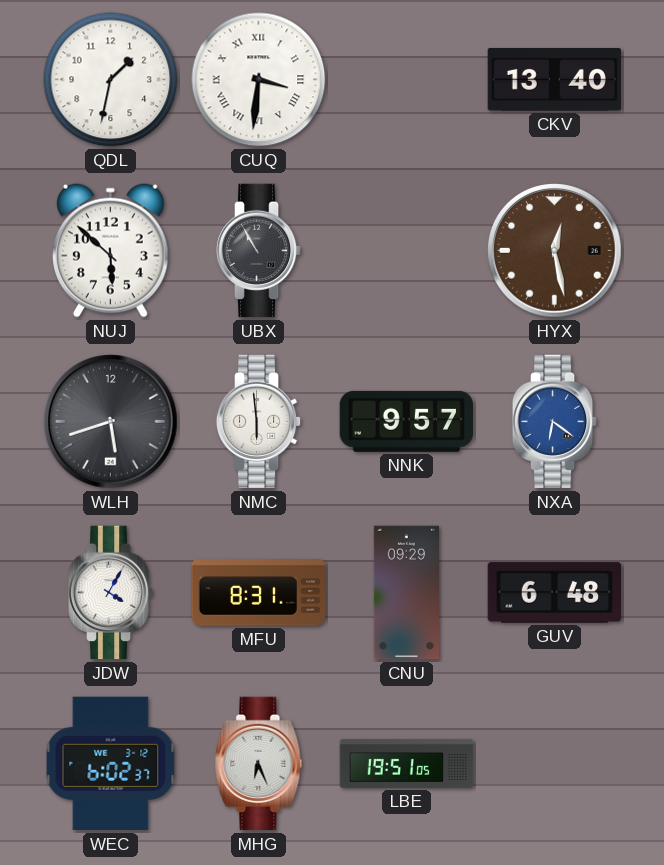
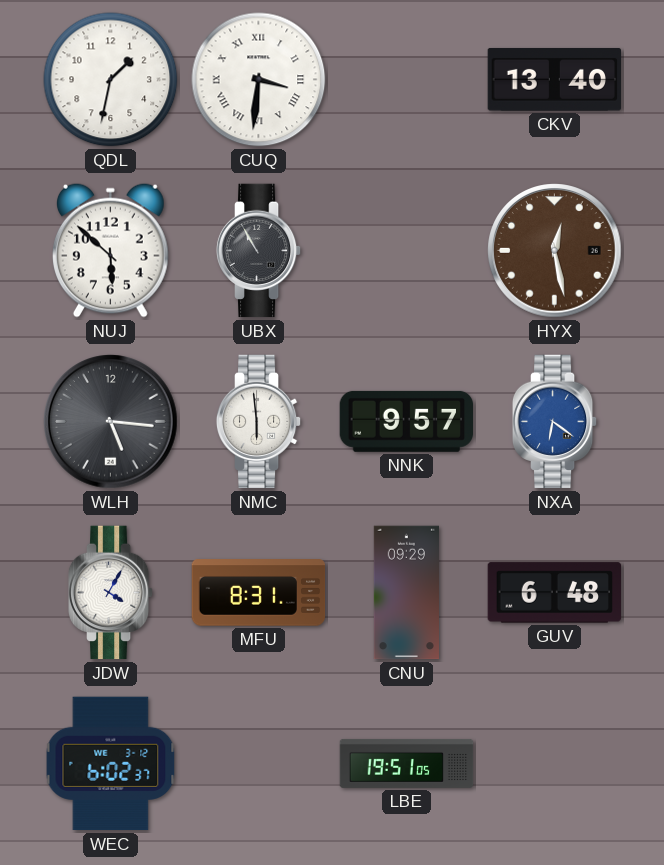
WLH: 5:42 -> 5:16
MHG: 6:26 -> none
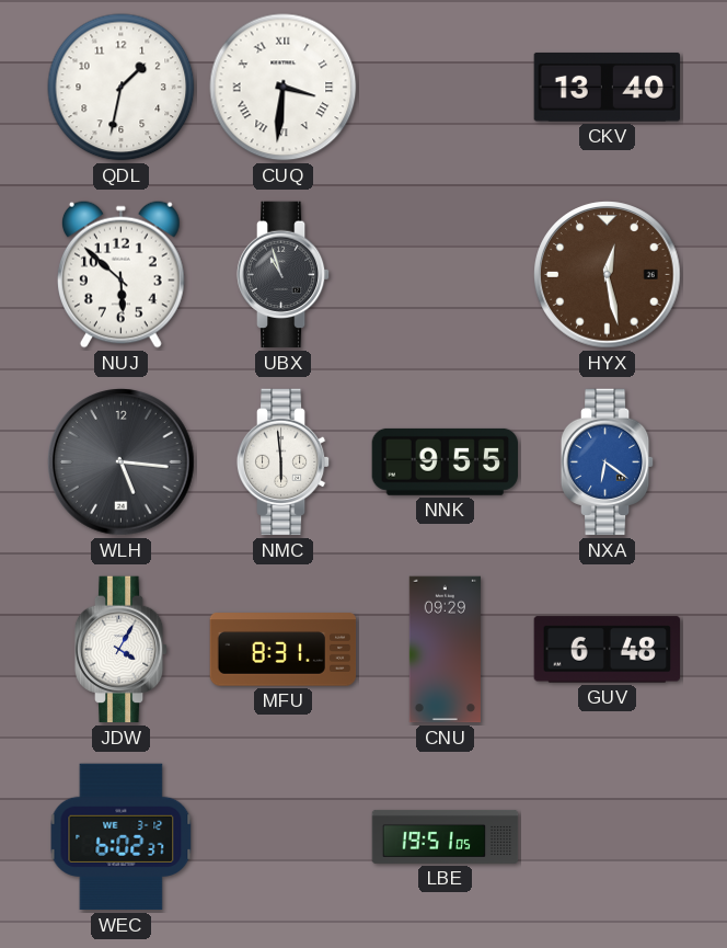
UBX: 10:55 -> 10:57
NNK: 9:57 -> 9:55
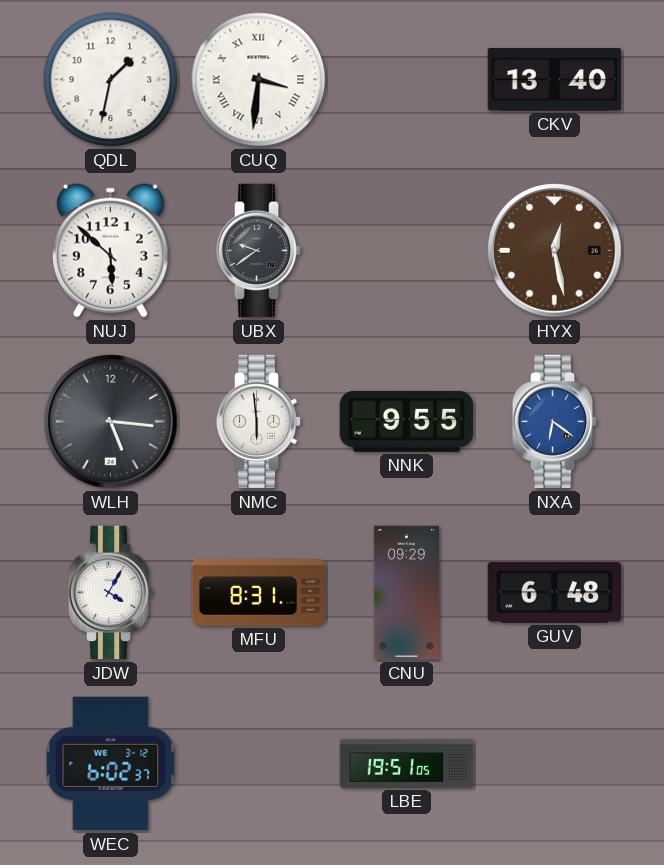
UBX: 10:57 -> 9:39
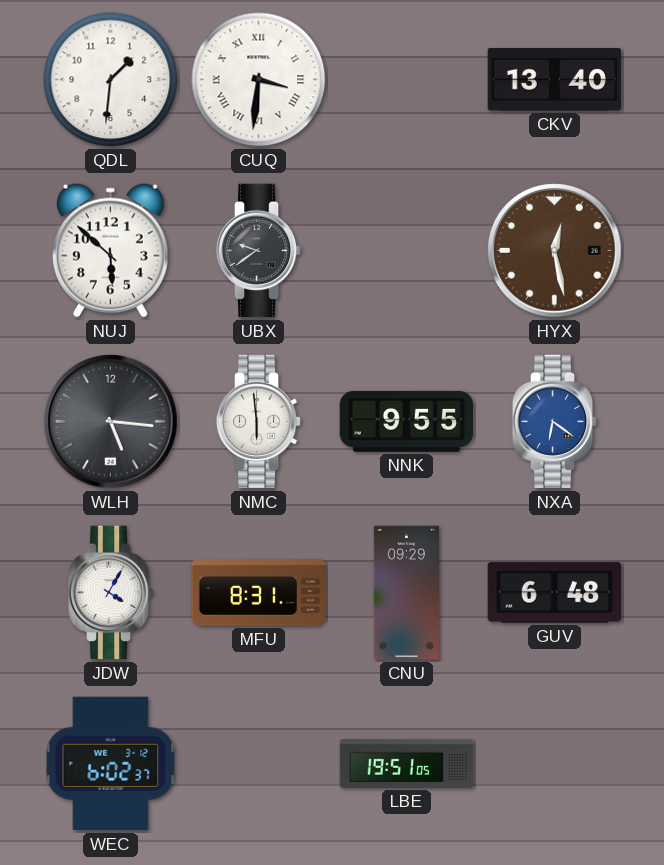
QDL: 1:32 -> 1:31
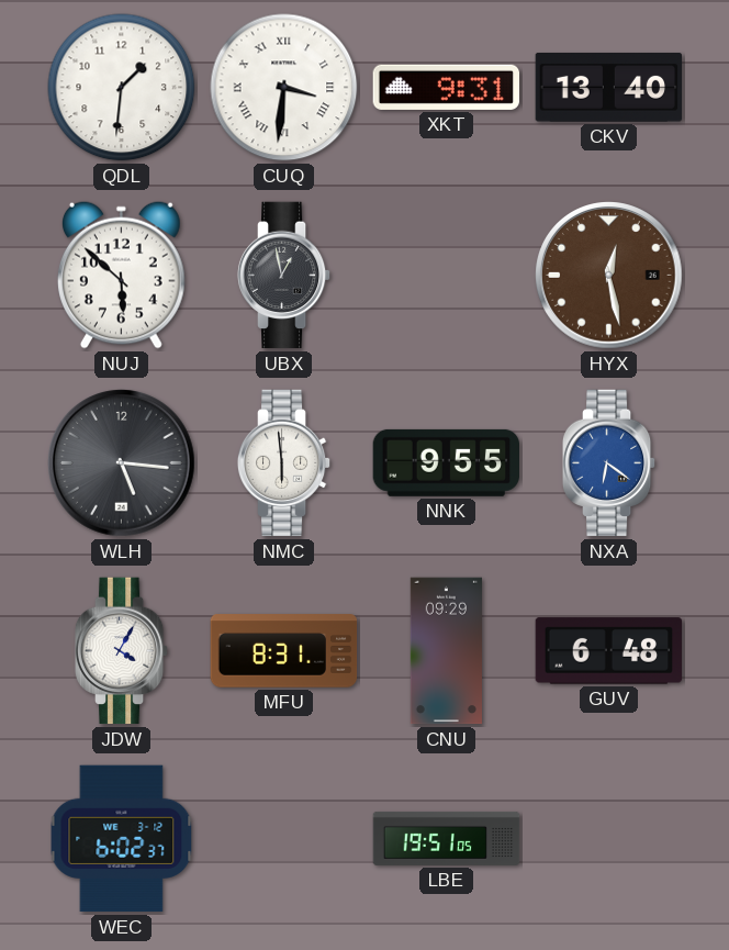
XKT: none -> 9:31
UBX: 9:39 -> 12:58
